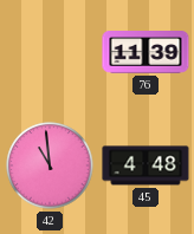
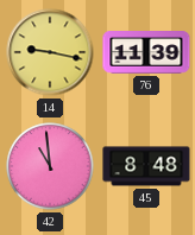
14: none -> 9:17
45: 4:48 -> 8:48
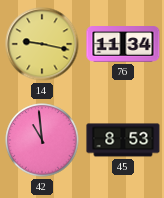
76: 11:39 -> 11:34
45: 8:48 -> 8:53
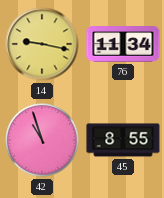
42: 10:59 -> 10:57
45: 8:53 -> 8:55
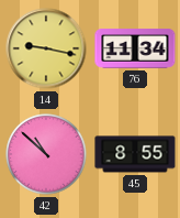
42: 10:57 -> 10:52
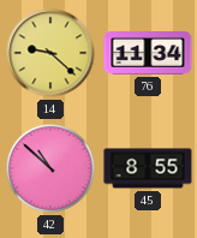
14: 9:17 -> 9:22
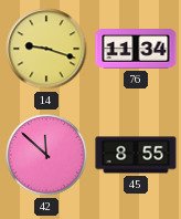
14: 9:22 -> 9:18
42: 10:52 -> 11:52
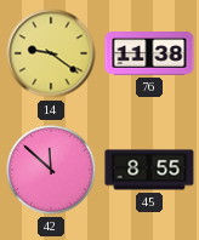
14: 9:18 -> 9:21
76: 11:34 -> 11:38
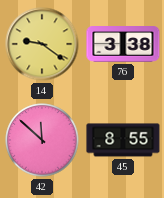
76: 11:38 -> 3:38
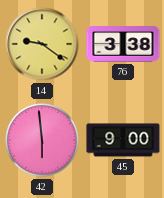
42: 11:52 -> 5:59
45: 8:55 -> 9:00
